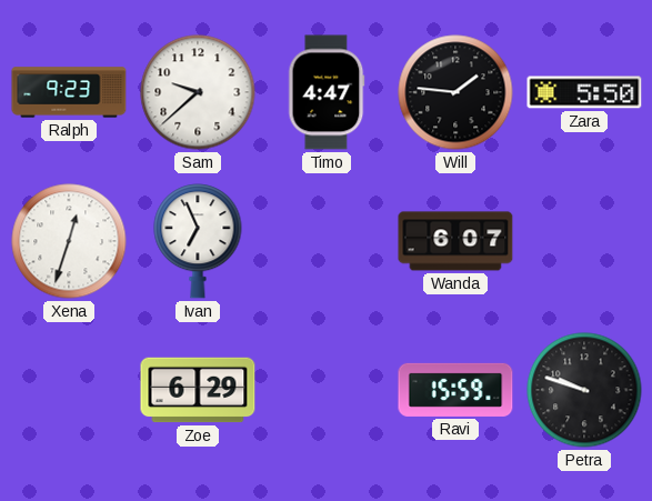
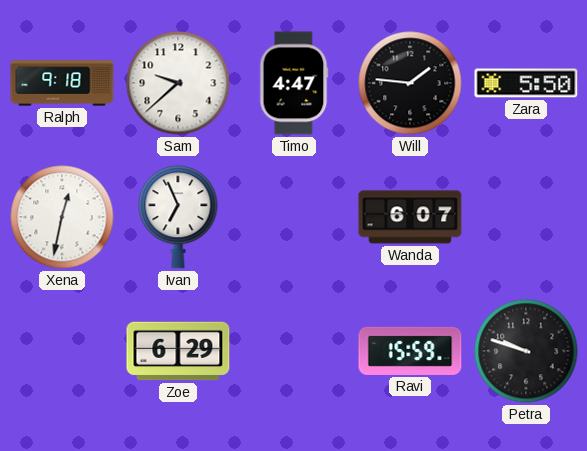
Ralph: 9:23 -> 9:18
Xena: 12:33 -> 12:32
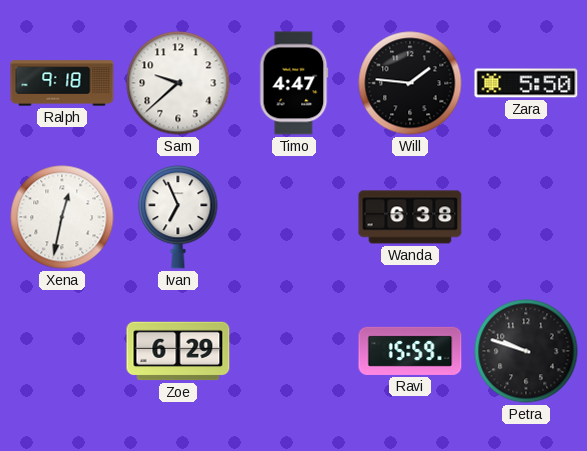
Wanda: 6:07 -> 6:38
